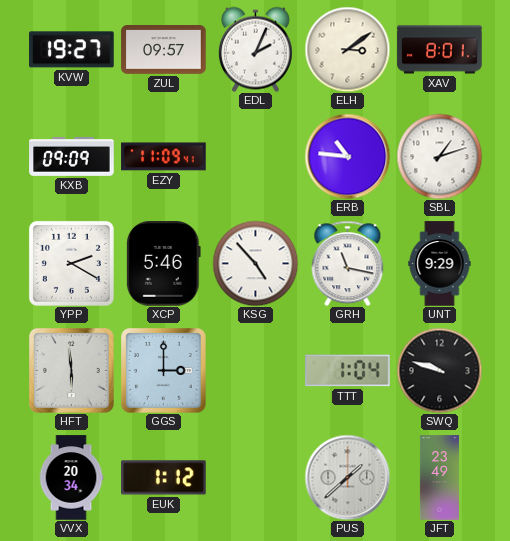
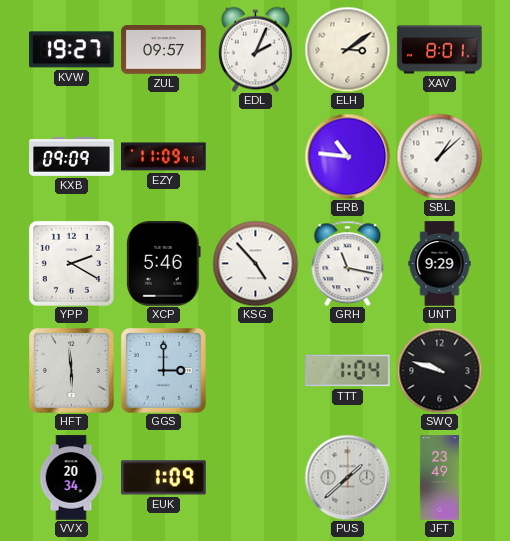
SBL: 1:12 -> 1:08
EUK: 1:12 -> 1:09
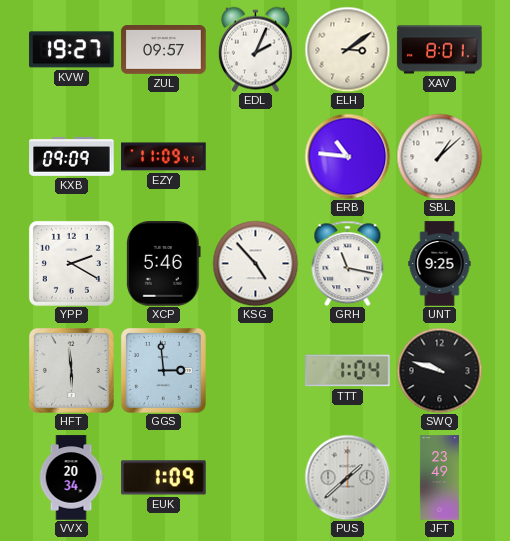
UNT: 9:29 -> 9:25
GGS: 3:00 -> 2:59
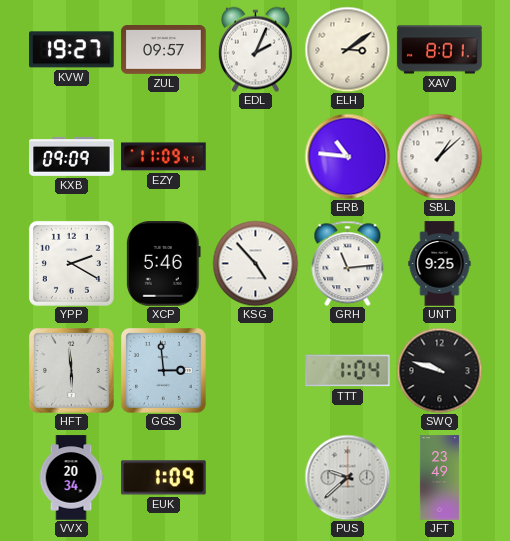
GRH: 11:17 -> 11:14
PUS: 1:38 -> 9:38
